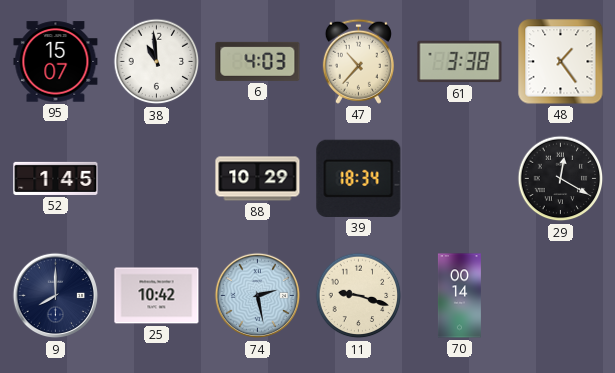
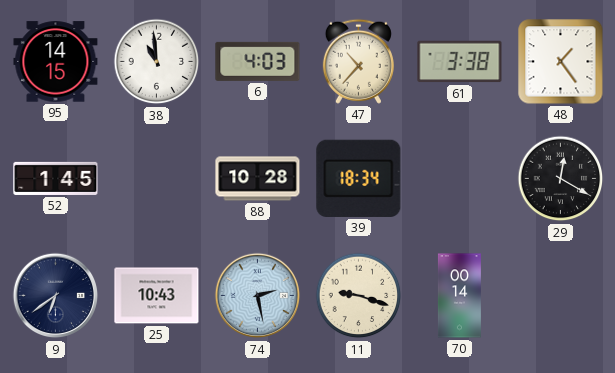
95: 15:07 -> 14:15
88: 10:29 -> 10:28
9: 8:00 -> 6:39
25: 10:42 -> 10:43
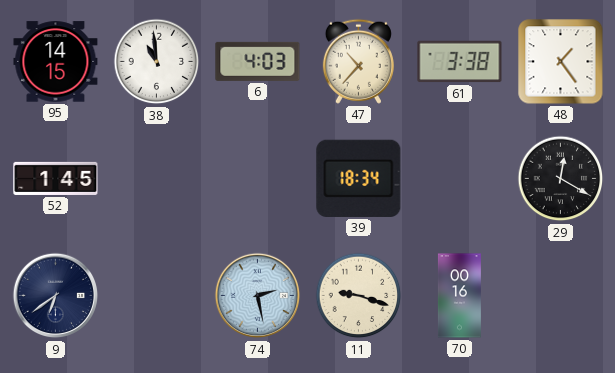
88: 10:28 -> none
25: 10:43 -> none
70: 00:14 -> 00:16
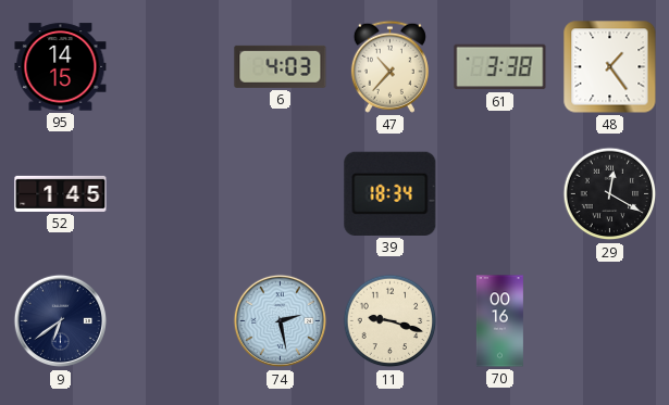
38: 10:59 -> none
